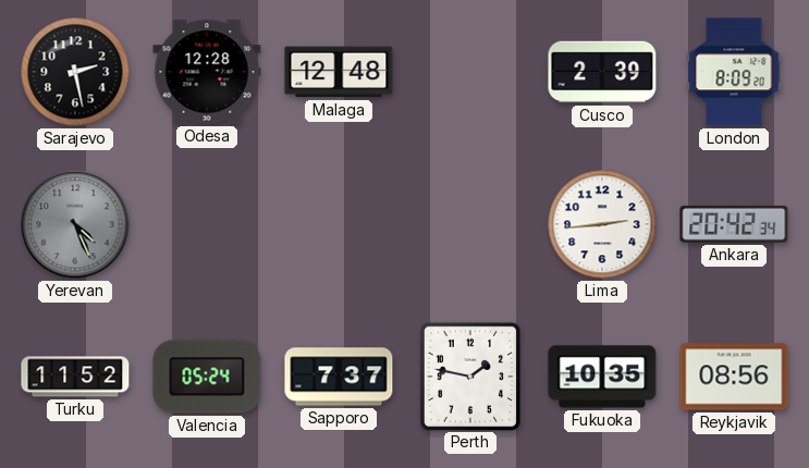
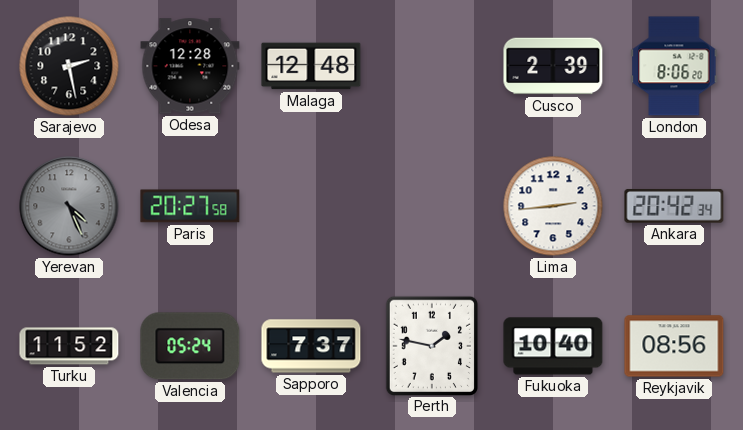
London: 8:09 -> 8:06
Paris: none -> 20:27
Fukuoka: 10:35 -> 10:40
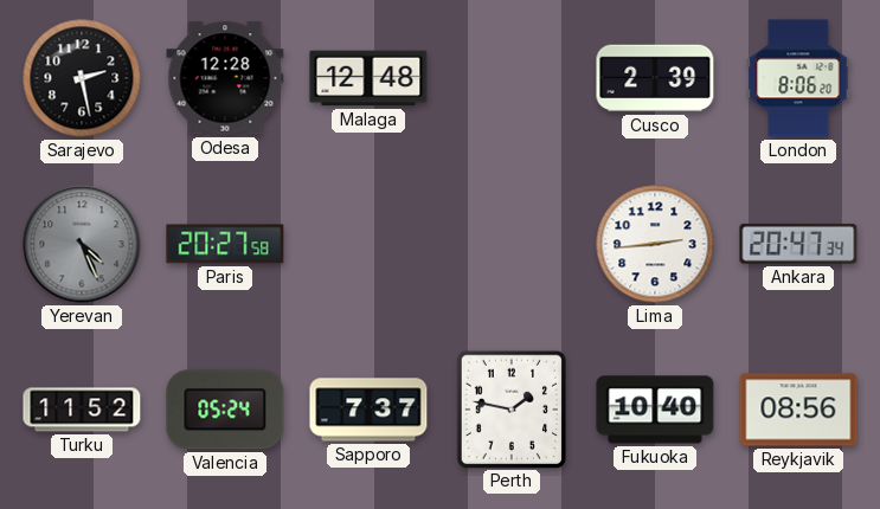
Ankara: 20:42 -> 20:47
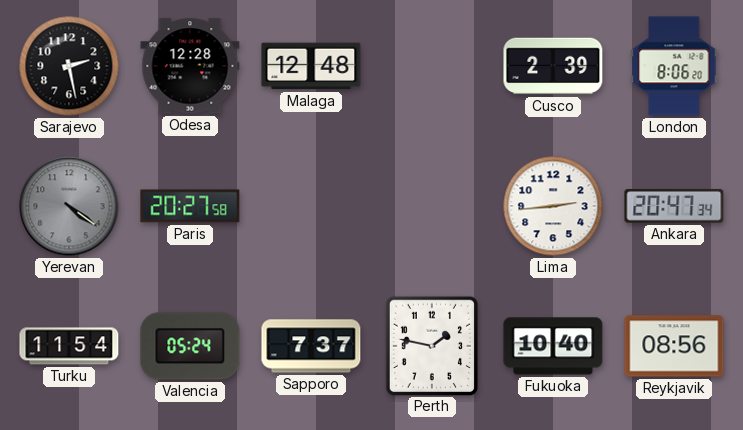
Yerevan: 4:26 -> 4:21
Turku: 11:52 -> 11:54
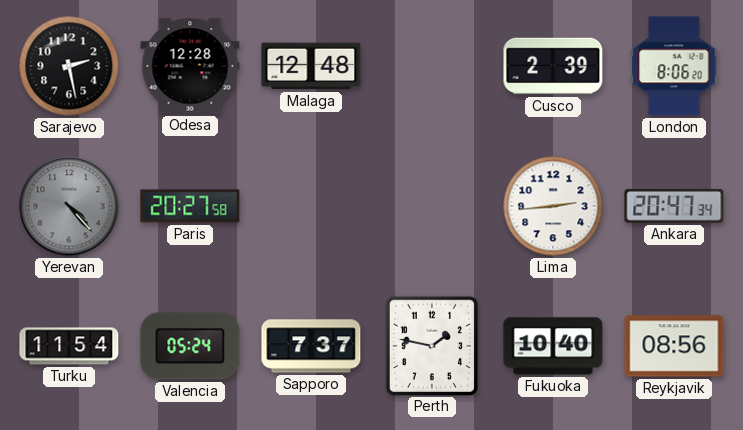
Yerevan: 4:21 -> 4:23
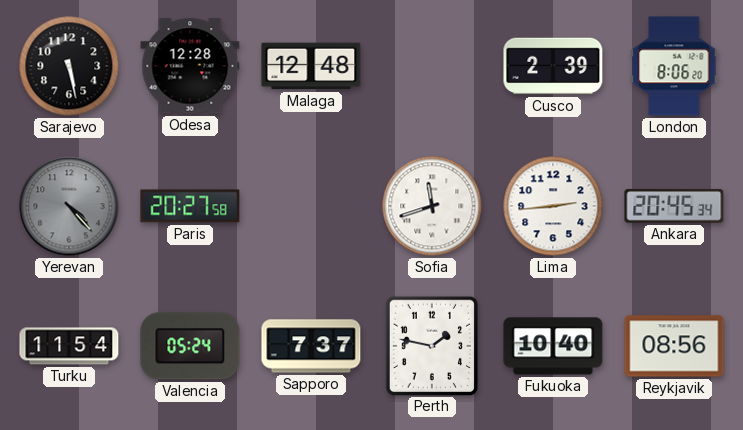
Sarajevo: 2:28 -> 5:28
Sofia: none -> 11:42
Ankara: 20:47 -> 20:45
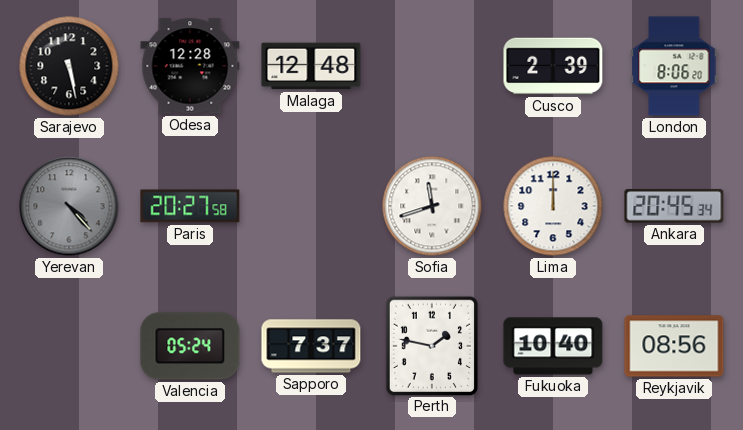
Lima: 2:44 -> 12:00
Turku: 11:54 -> none
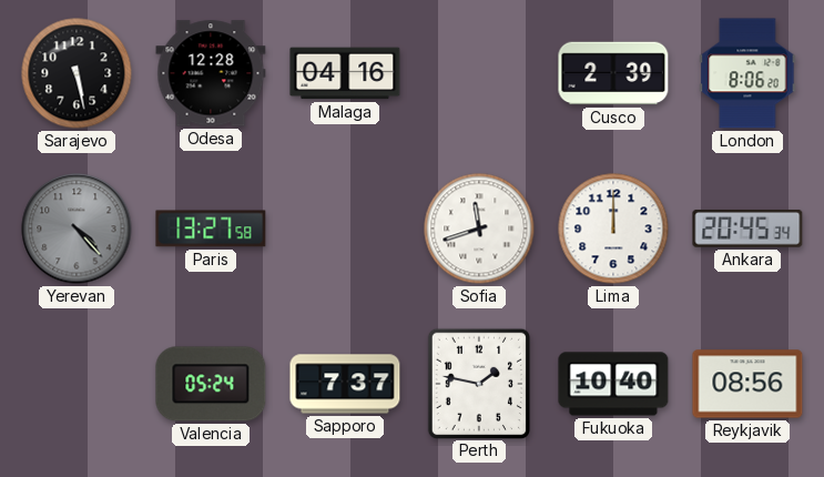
Malaga: 12:48 -> 04:16
Paris: 20:27 -> 13:27
